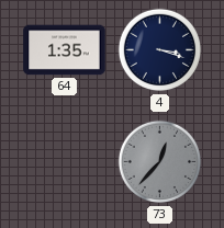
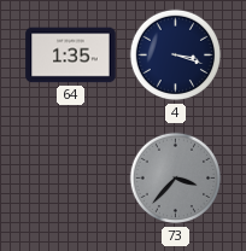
73: 12:37 -> 3:37
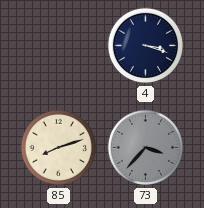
64: 1:35 -> none
85: none -> 8:12
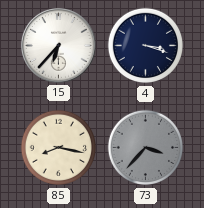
15: none -> 6:37
85: 8:12 -> 8:17
